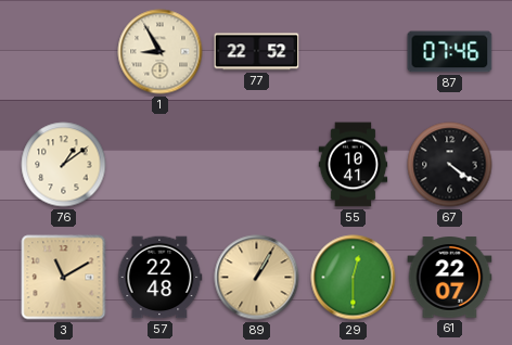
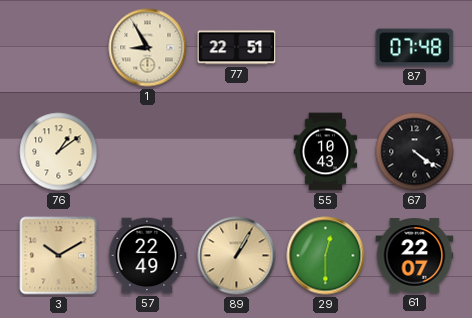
77: 22:52 -> 22:51
87: 07:46 -> 07:48
55: 10:41 -> 10:43
3: 11:10 -> 10:10
57: 22:48 -> 22:49
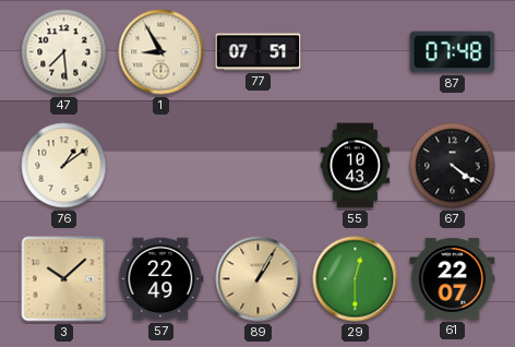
47: none -> 7:29
77: 22:51 -> 07:51
3: 10:10 -> 10:08
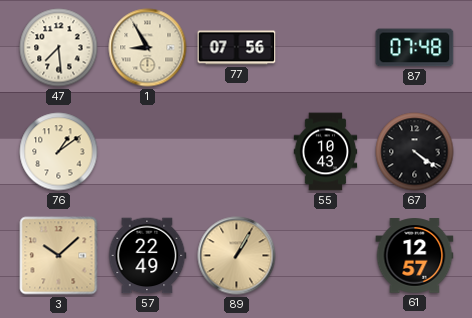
77: 07:51 -> 07:56
29: 12:30 -> none
61: 22:07 -> 12:57
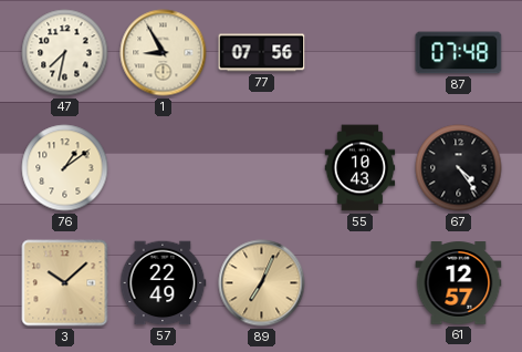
47: 7:29 -> 7:32
67: 4:21 -> 4:24
89: 1:05 -> 7:04
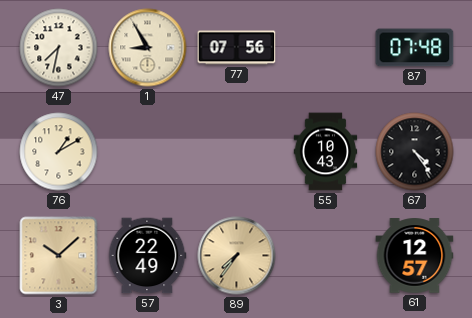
76: 1:09 -> 1:10
89: 7:04 -> 7:36
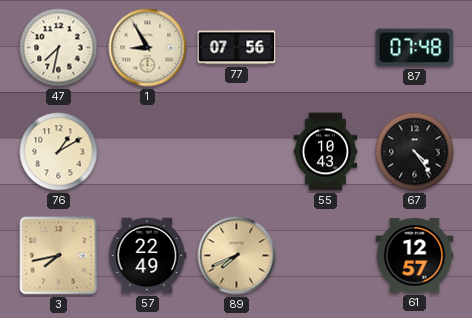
3: 10:08 -> 7:43
89: 7:36 -> 7:41
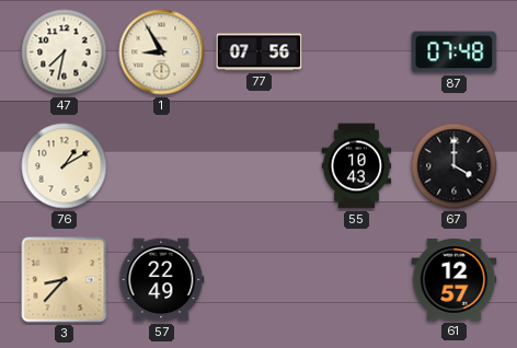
67: 4:24 -> 4:00
3: 7:43 -> 8:37
89: 7:41 -> none
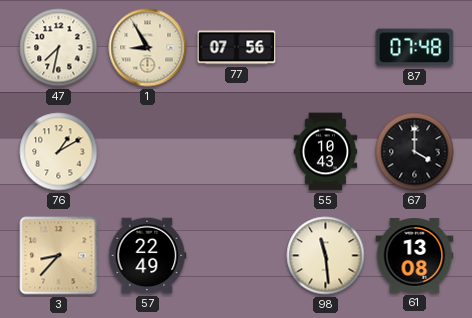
98: none -> 11:29
61: 12:57 -> 13:08
